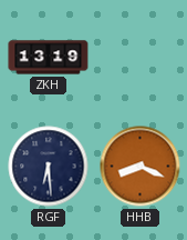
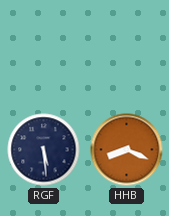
ZKH: 13:19 -> none
RGF: 6:29 -> 5:29
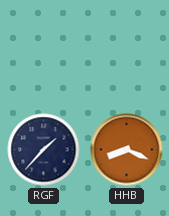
RGF: 5:29 -> 1:37
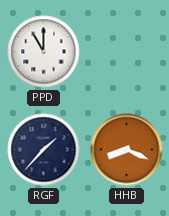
PPD: none -> 11:00
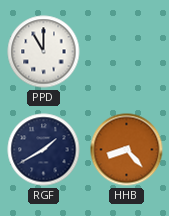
RGF: 1:37 -> 1:40
HHB: 8:19 -> 8:23
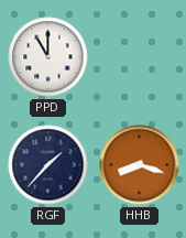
RGF: 1:40 -> 1:37
HHB: 8:23 -> 8:18
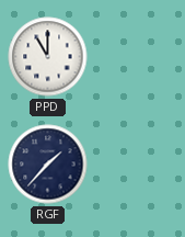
HHB: 8:18 -> none
